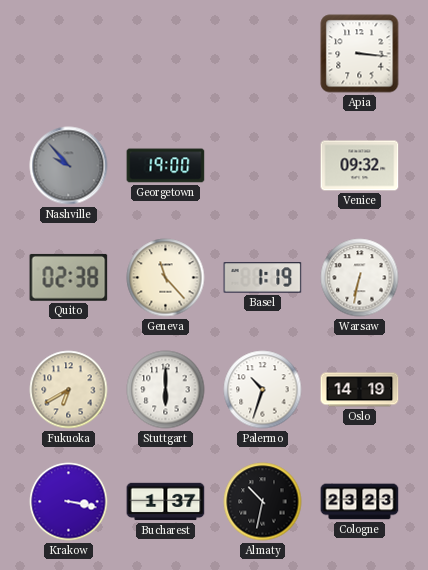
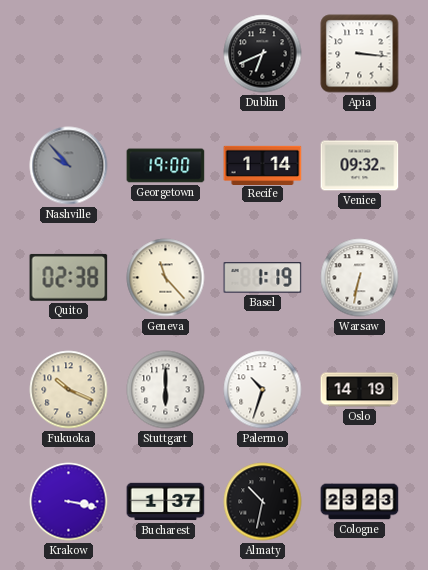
Dublin: none -> 6:41
Recife: none -> 1:14
Fukuoka: 6:40 -> 10:19
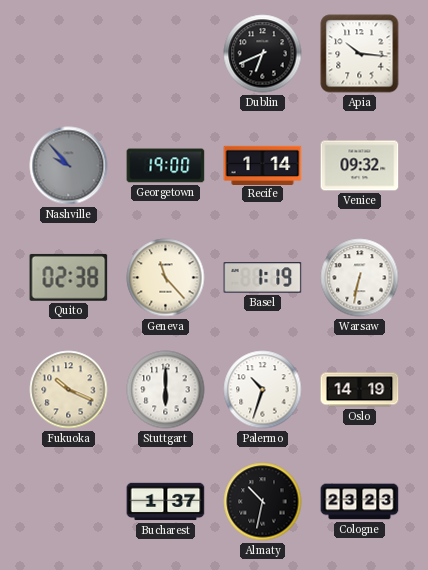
Apia: 3:16 -> 10:16
Krakow: 3:17 -> none
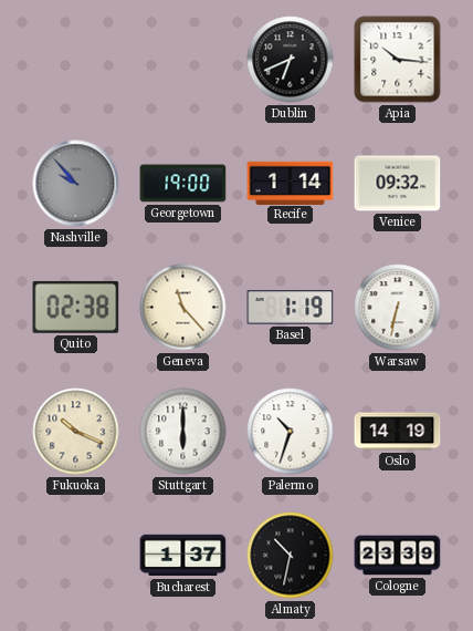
Cologne: 23:23 -> 23:39
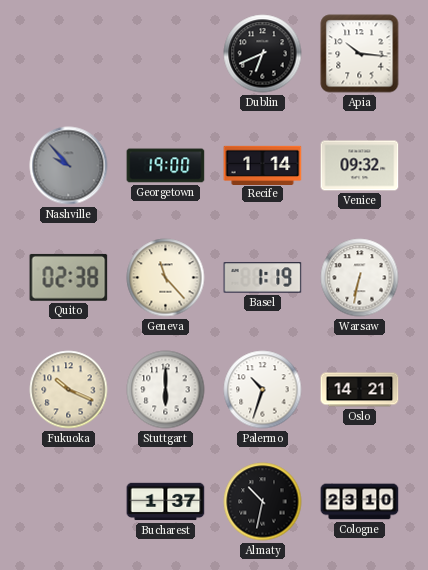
Oslo: 14:19 -> 14:21
Cologne: 23:39 -> 23:10
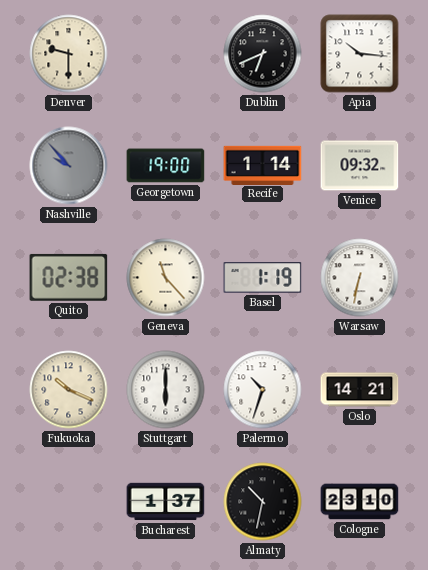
Denver: none -> 9:30
